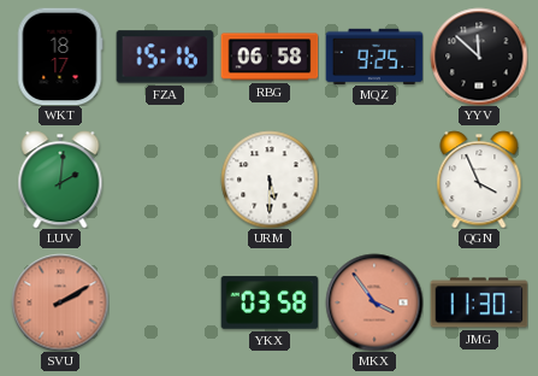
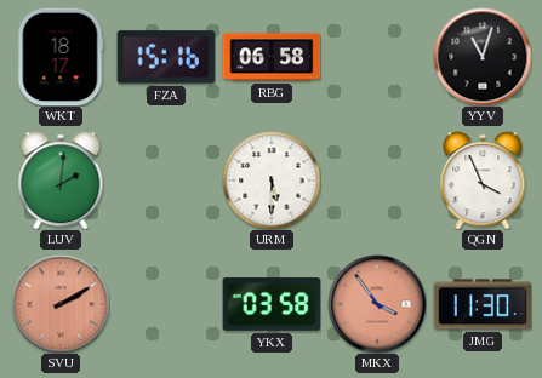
MQZ: 9:25 -> none
YYV: 11:52 -> 11:03
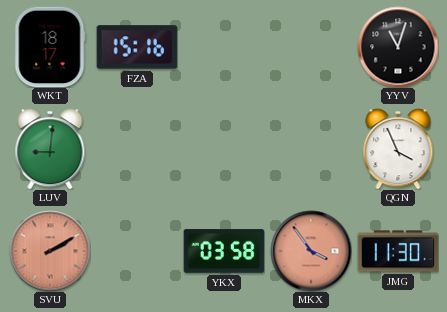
RBG: 06:58 -> none
LUV: 2:01 -> 9:01
URM: 5:30 -> none
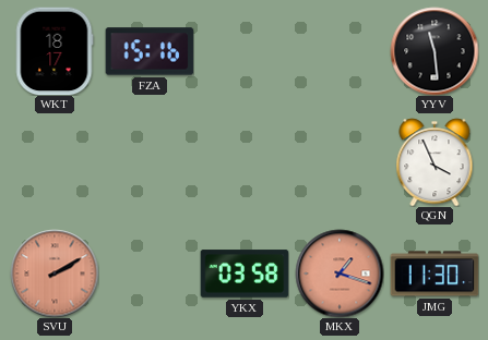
YYV: 11:03 -> 11:29
LUV: 9:01 -> none
MKX: 3:54 -> 1:18
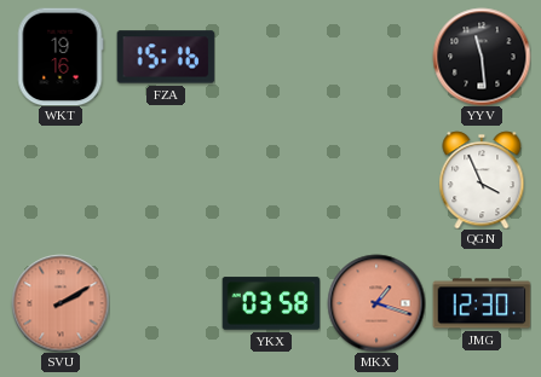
WKT: 18:17 -> 19:16
JMG: 11:30 -> 12:30
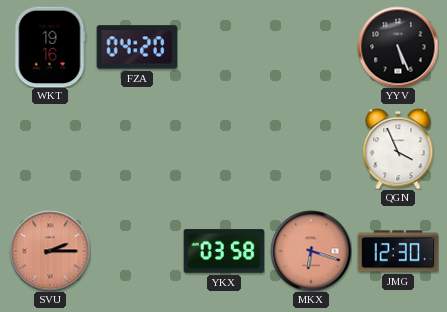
FZA: 15:16 -> 04:20
YYV: 11:29 -> 5:26
SVU: 2:10 -> 2:15
MKX: 1:18 -> 6:18
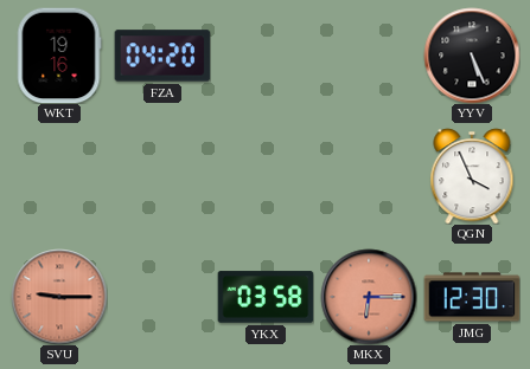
SVU: 2:15 -> 9:15
MKX: 6:18 -> 6:15
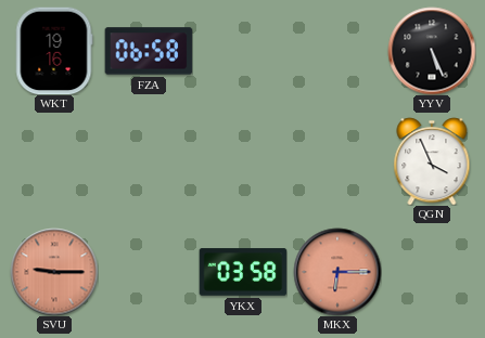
FZA: 04:20 -> 06:58
JMG: 12:30 -> none
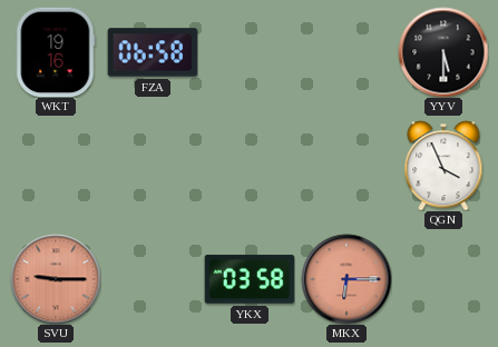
YYV: 5:26 -> 5:30
